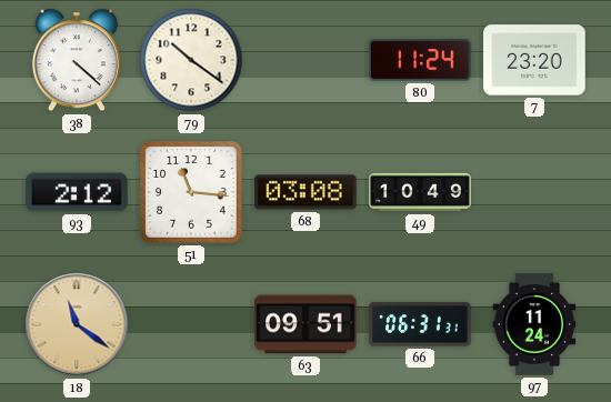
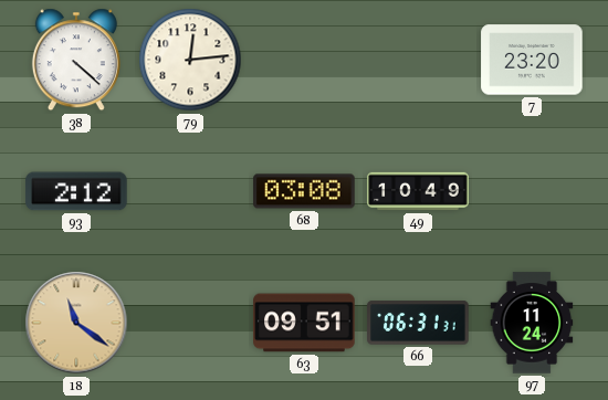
79: 10:21 -> 12:14
80: 11:24 -> none
51: 11:16 -> none
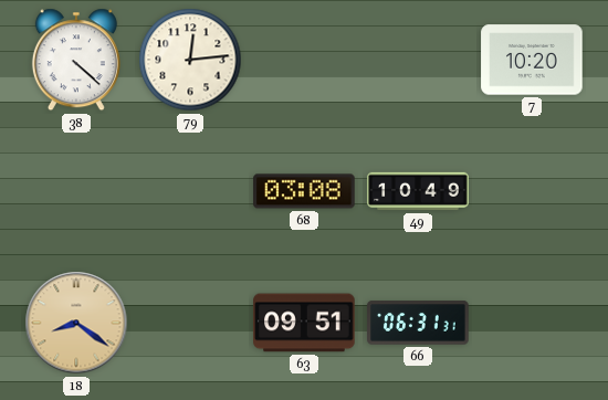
7: 23:20 -> 10:20
93: 2:12 -> none
18: 11:21 -> 8:21
97: 11:24 -> none
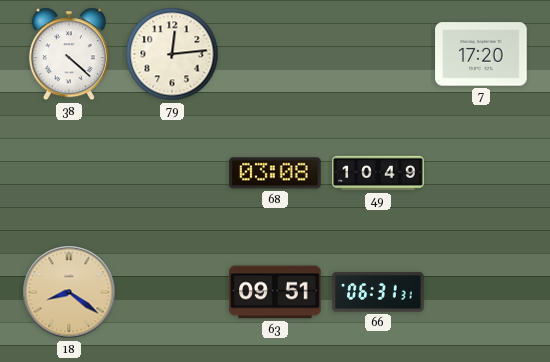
7: 10:20 -> 17:20
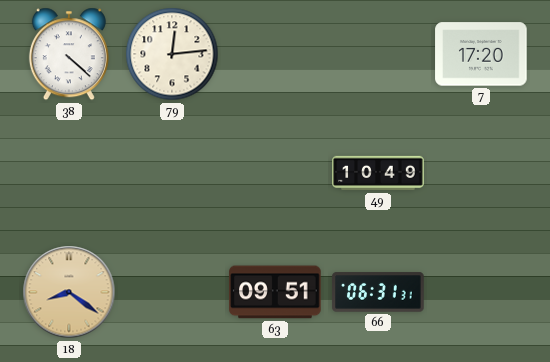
68: 03:08 -> none
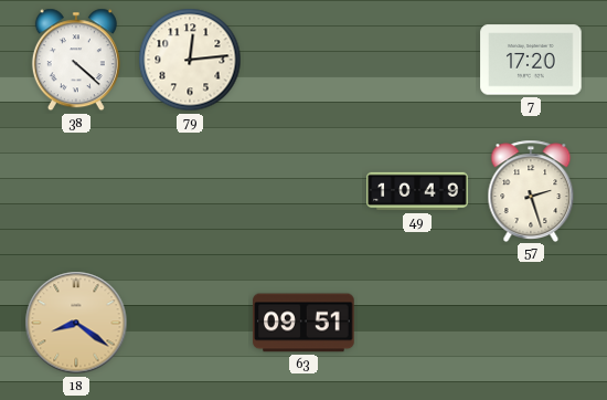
57: none -> 2:27
66: 06:31 -> none
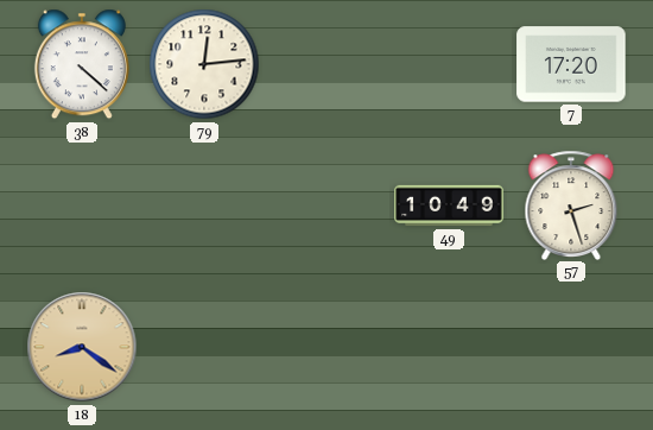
63: 09:51 -> none
